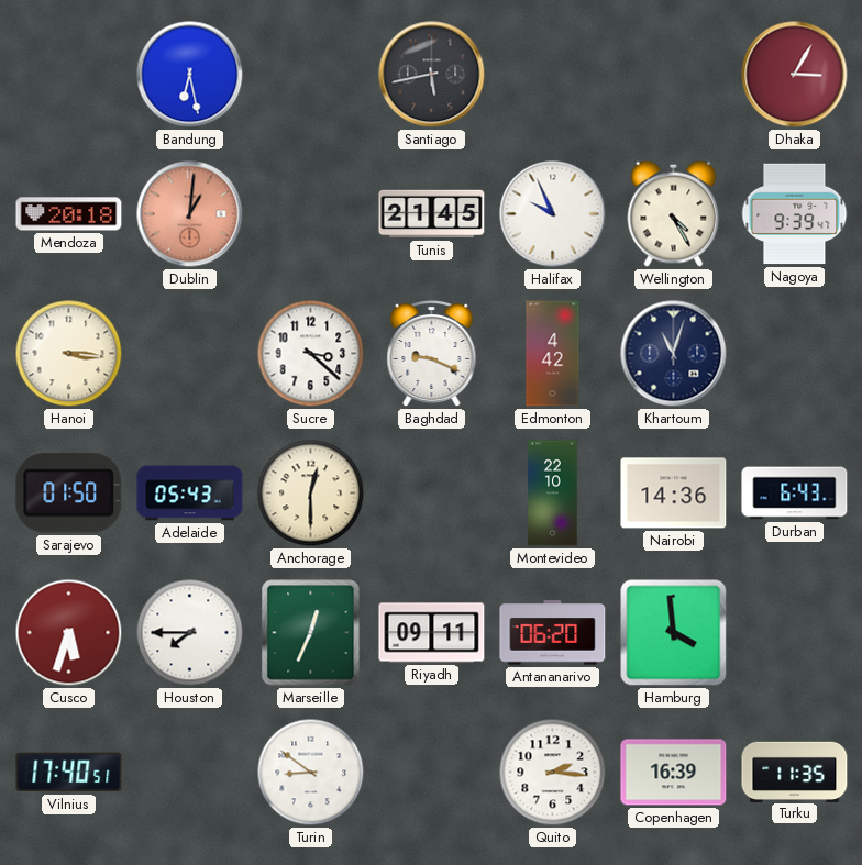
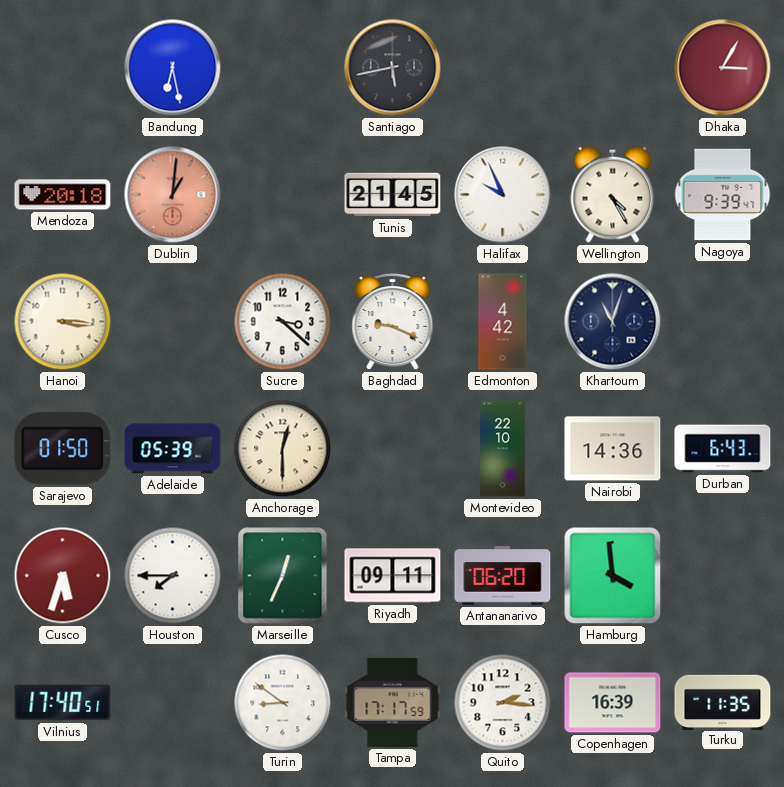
Adelaide: 05:43 -> 05:39
Tampa: none -> 17:17
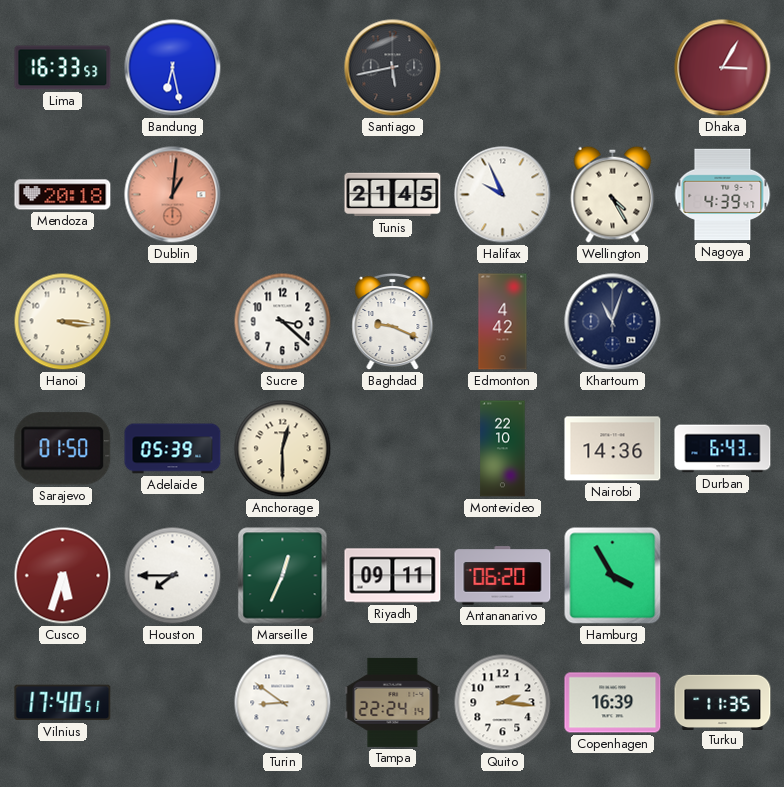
Lima: none -> 16:33
Nagoya: 9:39 -> 4:39
Hamburg: 3:59 -> 3:55
Tampa: 17:17 -> 22:24
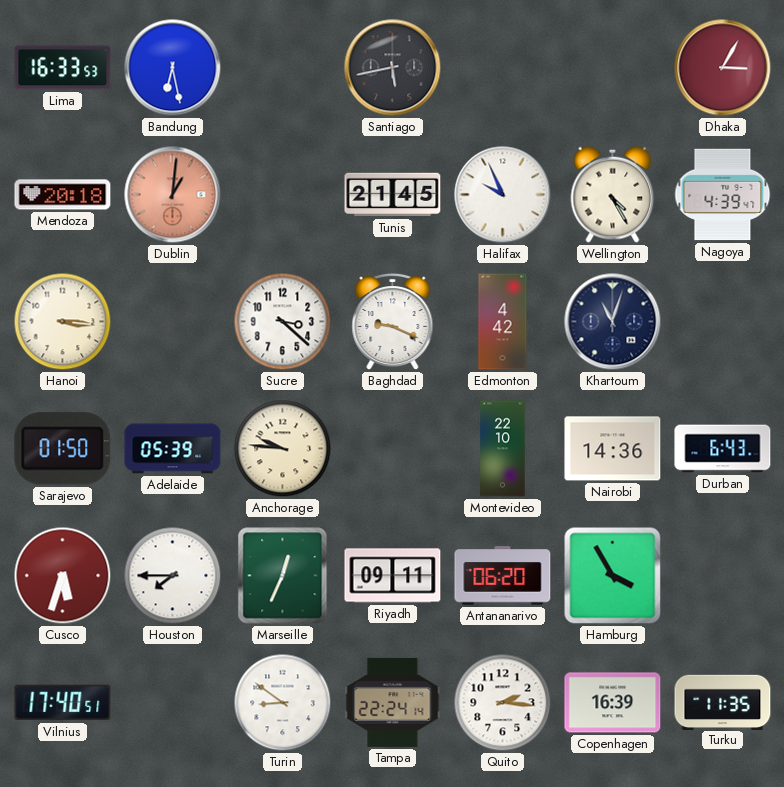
Anchorage: 12:30 -> 9:46
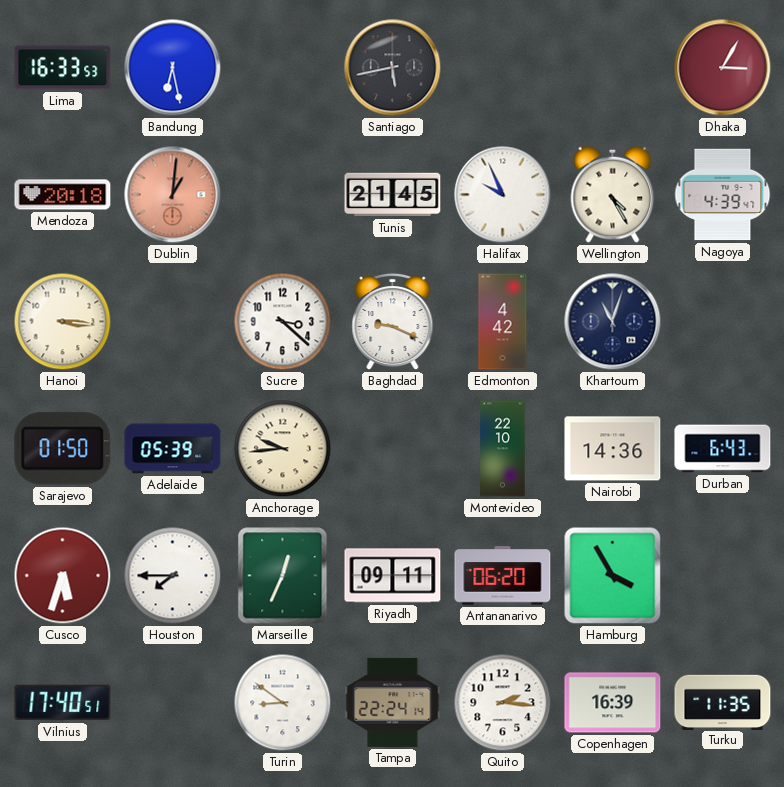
Anchorage: 9:46 -> 9:44
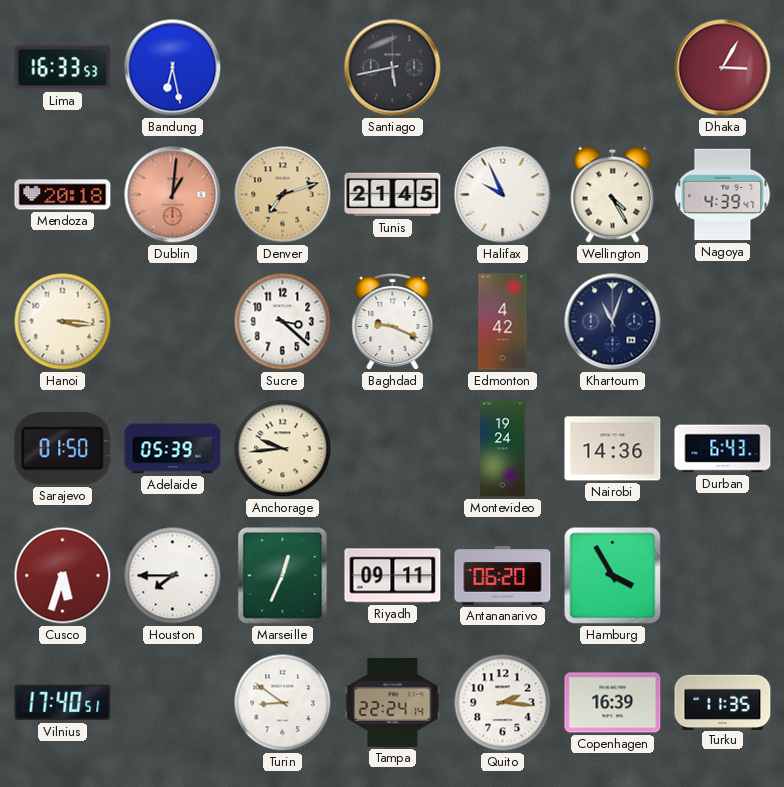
Denver: none -> 7:12
Montevideo: 22:10 -> 19:24
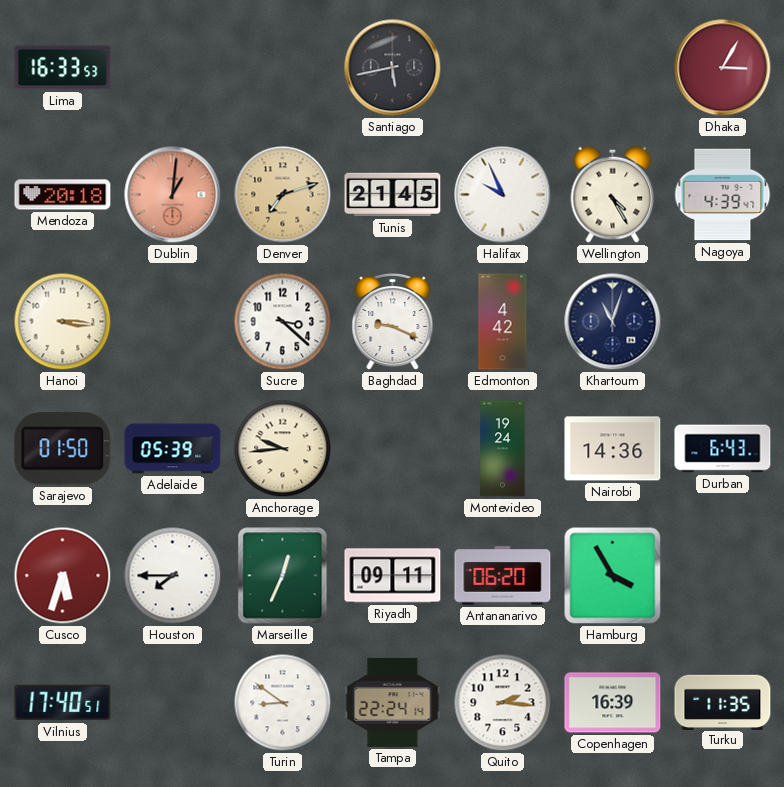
Bandung: 6:28 -> none
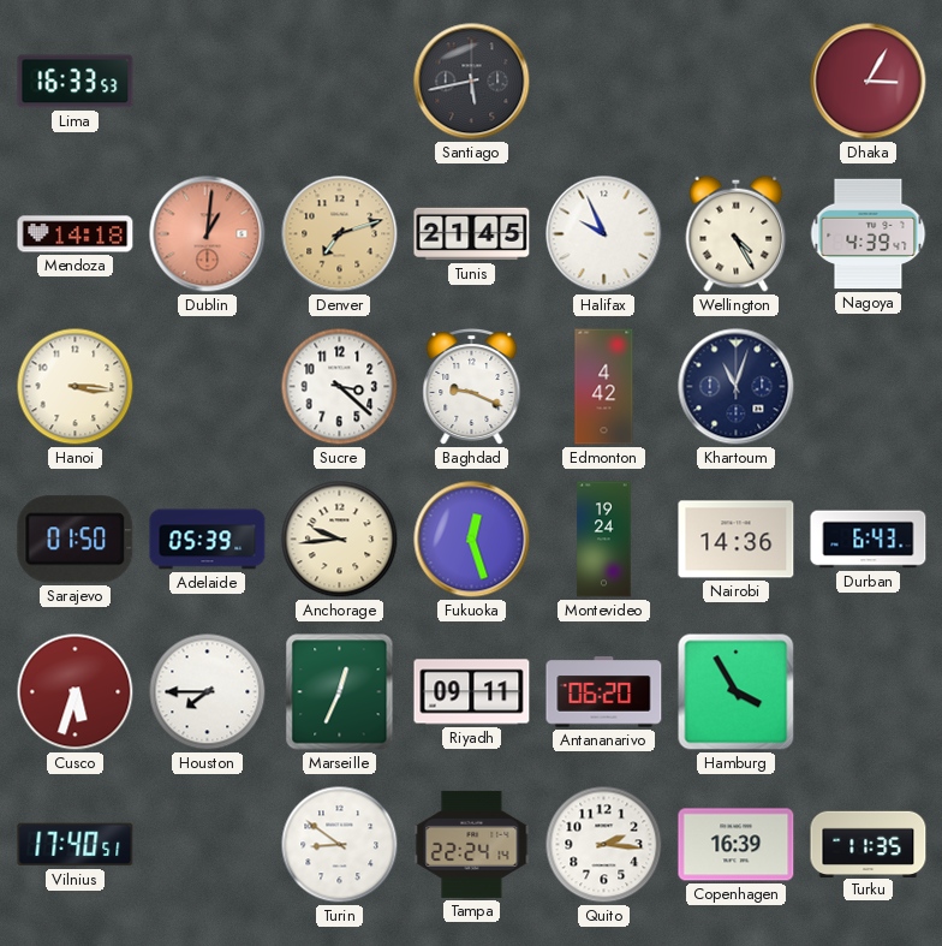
Mendoza: 20:18 -> 14:18
Fukuoka: none -> 12:27
